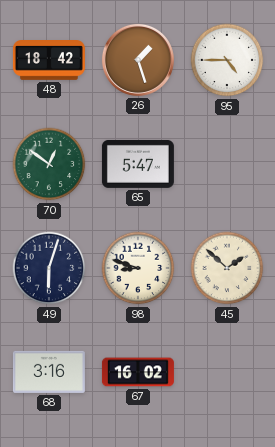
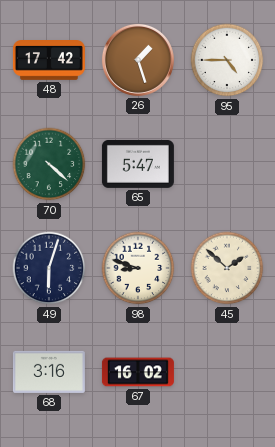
48: 18:42 -> 17:42
70: 12:51 -> 4:22
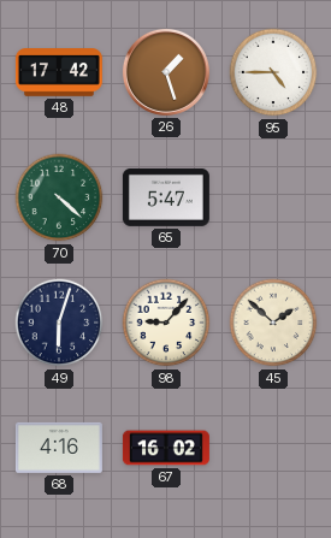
98: 8:48 -> 9:07
68: 3:16 -> 4:16
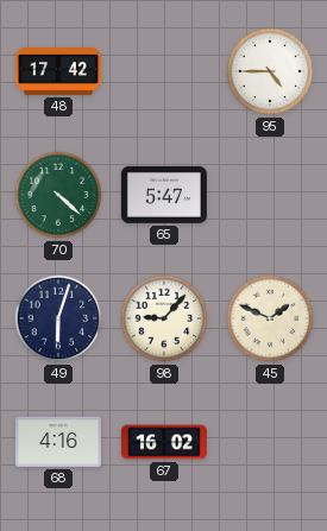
26: 1:27 -> none
45: 1:52 -> 1:49
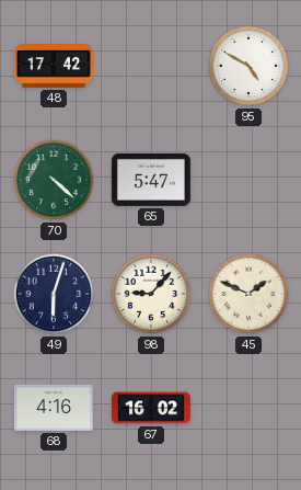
95: 4:45 -> 4:50
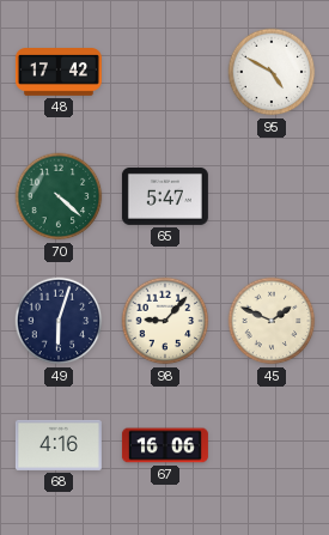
67: 16:02 -> 16:06
